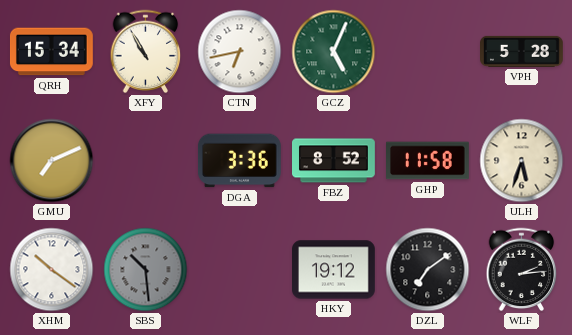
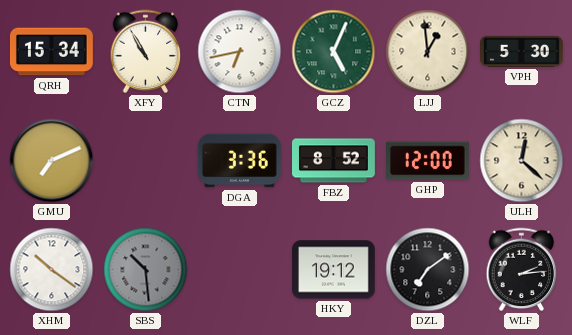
LJJ: none -> 12:59
VPH: 5:28 -> 5:30
GHP: 11:58 -> 12:00
ULH: 5:33 -> 12:22
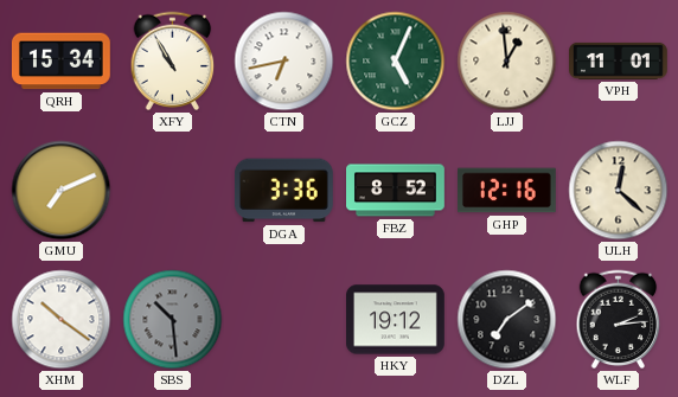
VPH: 5:30 -> 11:01
GHP: 12:00 -> 12:16
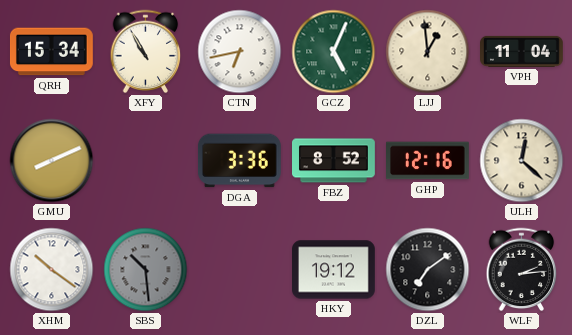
VPH: 11:01 -> 11:04
GMU: 7:11 -> 8:11
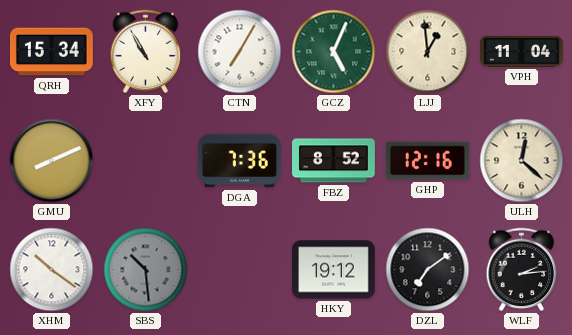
CTN: 6:43 -> 7:05
DGA: 3:36 -> 7:36
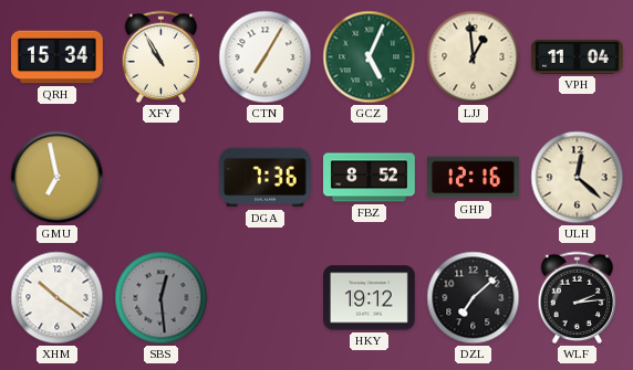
GMU: 8:11 -> 6:58
SBS: 10:29 -> 12:29
DZL: 7:09 -> 7:08
